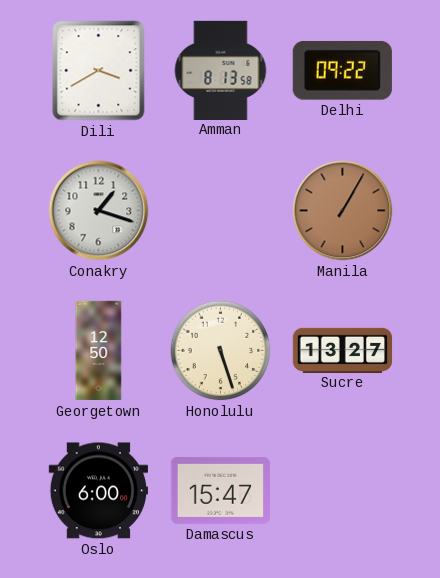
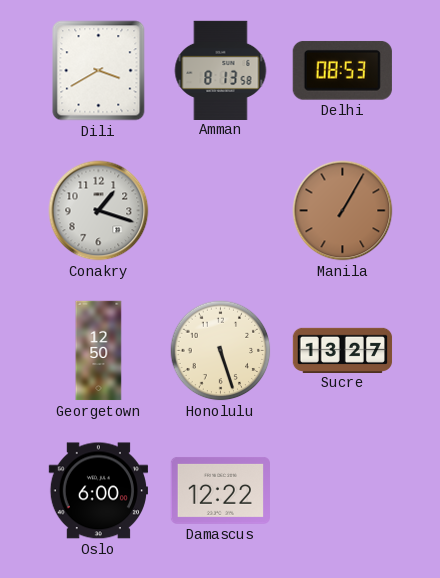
Delhi: 09:22 -> 08:53
Damascus: 15:47 -> 12:22
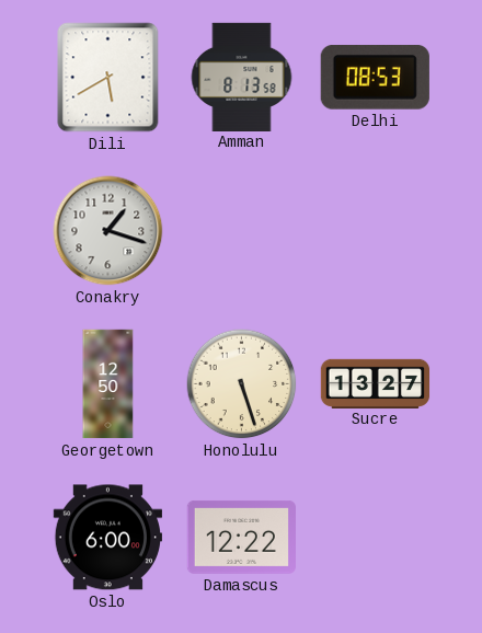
Dili: 3:40 -> 5:40
Manila: 1:05 -> none
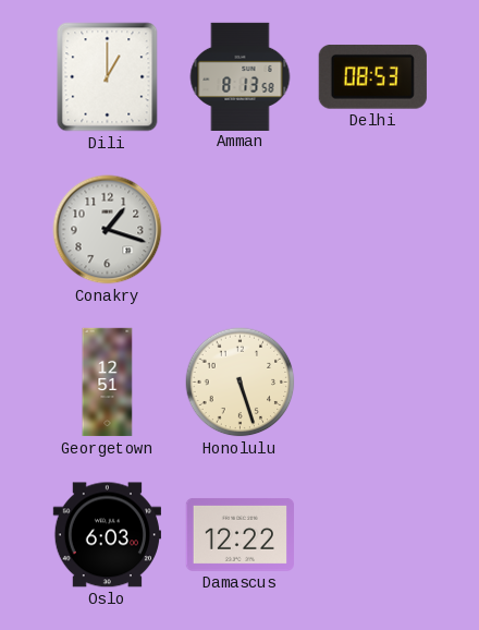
Dili: 5:40 -> 1:00
Georgetown: 12:50 -> 12:51
Sucre: 13:27 -> none
Oslo: 6:00 -> 6:03
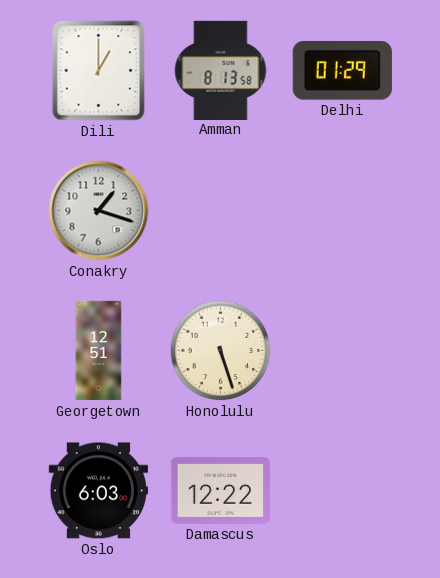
Delhi: 08:53 -> 01:29
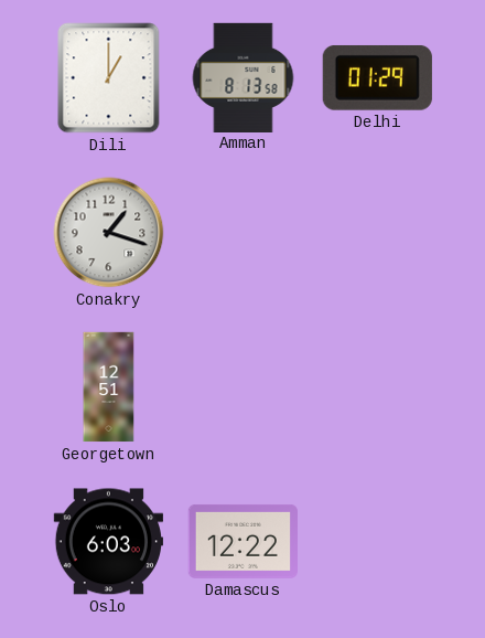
Honolulu: 5:27 -> none
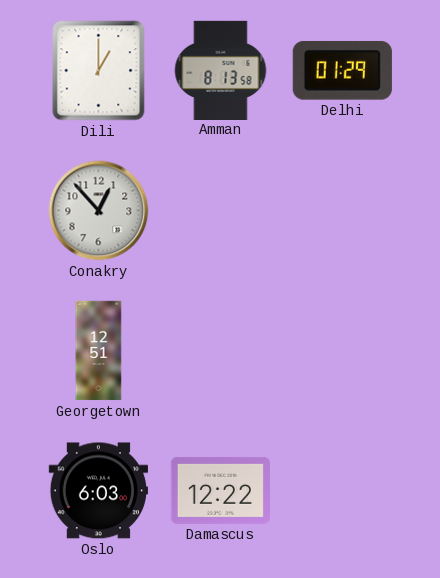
Conakry: 1:18 -> 12:53
